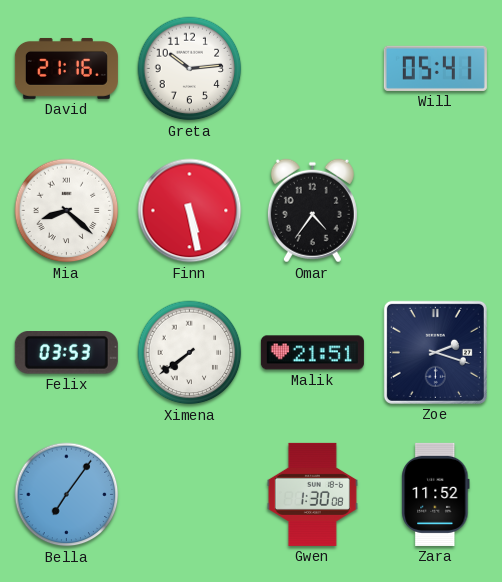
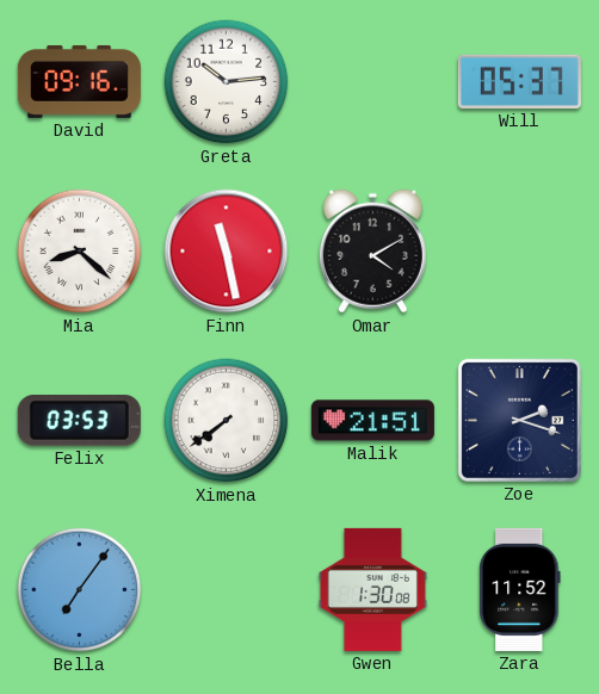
David: 21:16 -> 09:16
Will: 05:41 -> 05:37
Finn: 5:28 -> 11:28
Omar: 4:36 -> 4:10
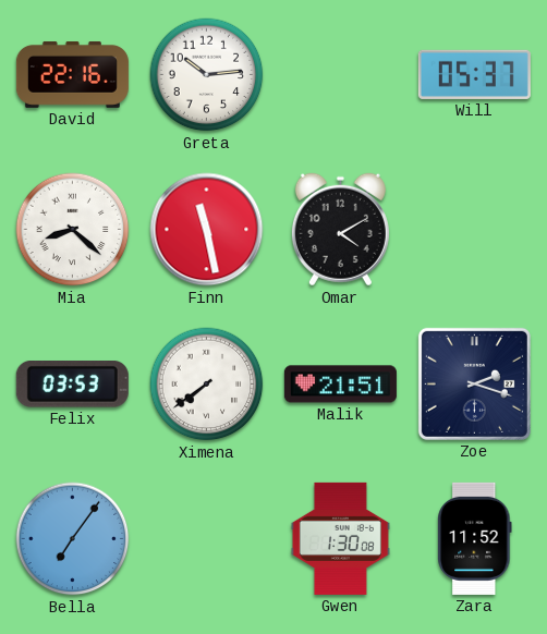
David: 09:16 -> 22:16
